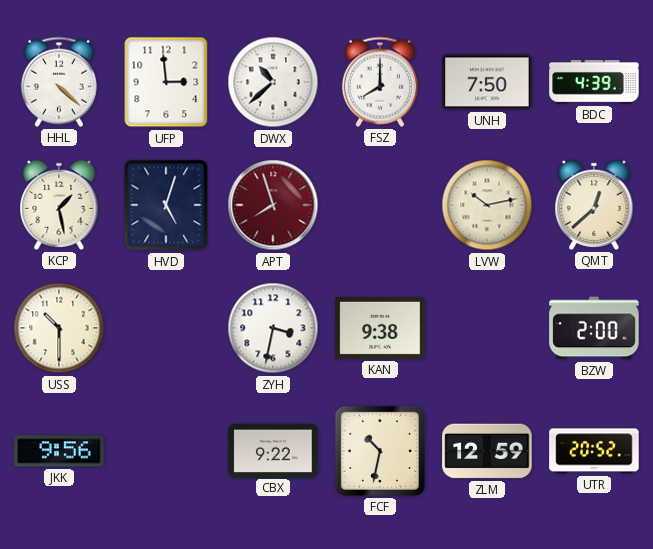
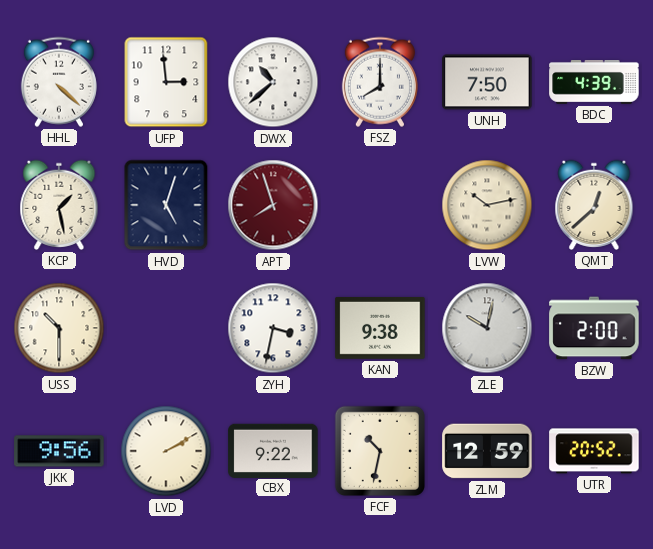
ZLE: none -> 10:02
LVD: none -> 2:10
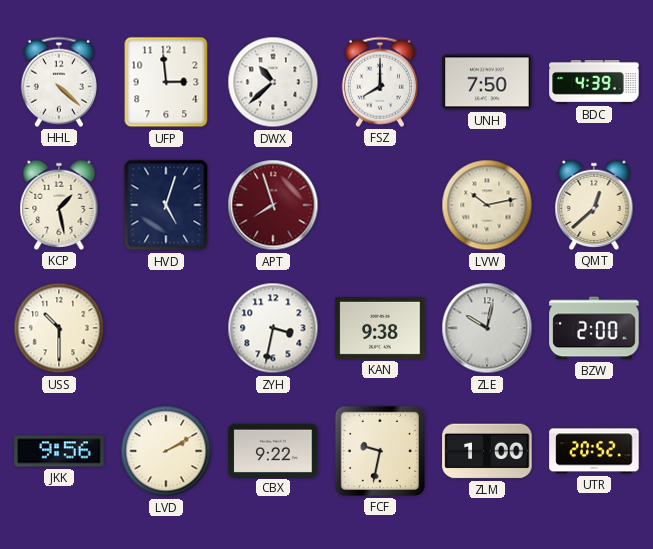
FCF: 10:32 -> 9:32
ZLM: 12:59 -> 1:00
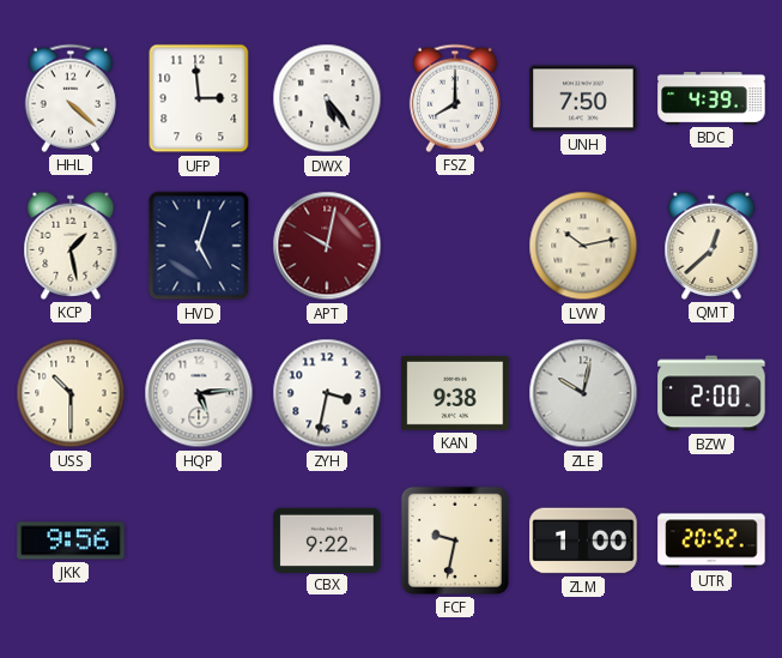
DWX: 10:38 -> 5:24
APT: 7:57 -> 10:02
HQP: none -> 5:14
LVD: 2:10 -> none
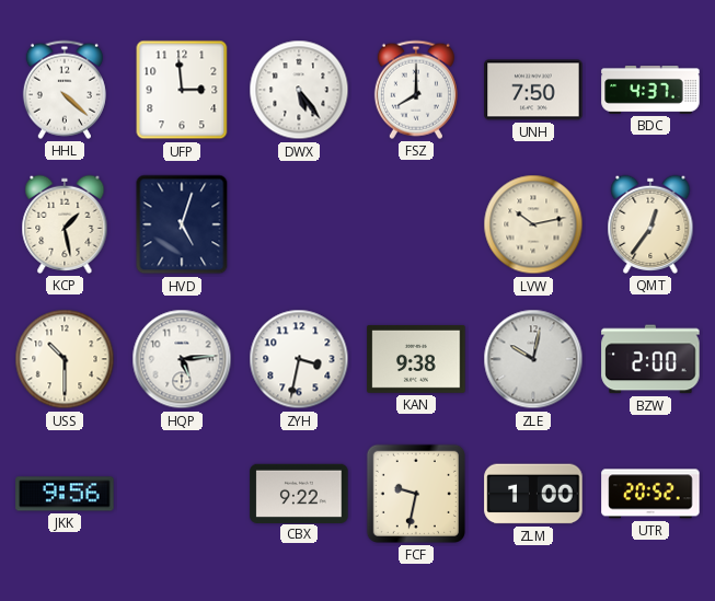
BDC: 4:39 -> 4:37
APT: 10:02 -> none
QMT: 12:38 -> 12:36
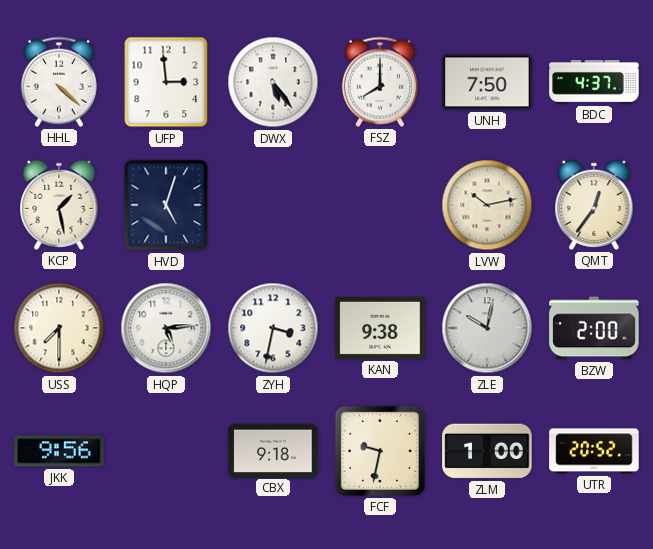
USS: 10:30 -> 7:30
CBX: 9:22 -> 9:18
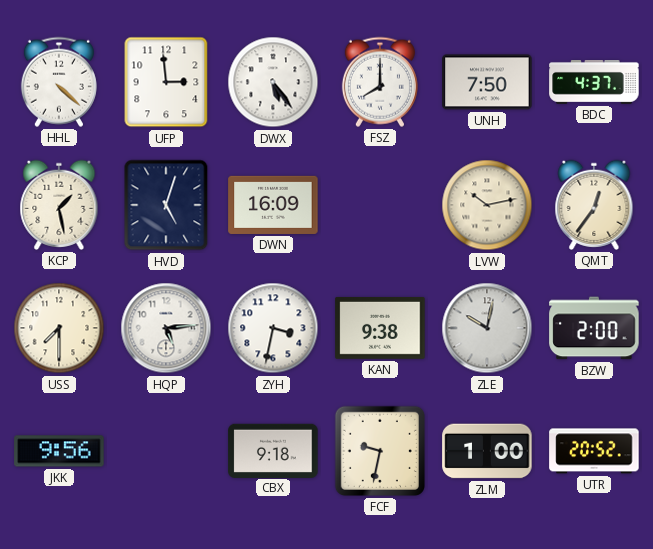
DWN: none -> 16:09
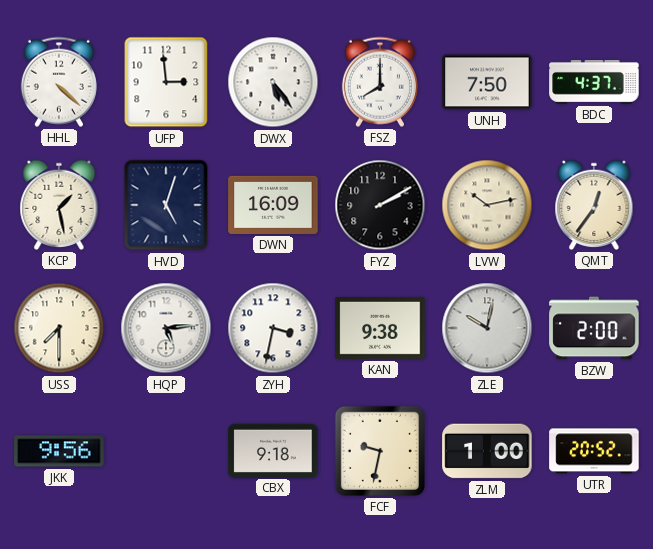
FYZ: none -> 2:10
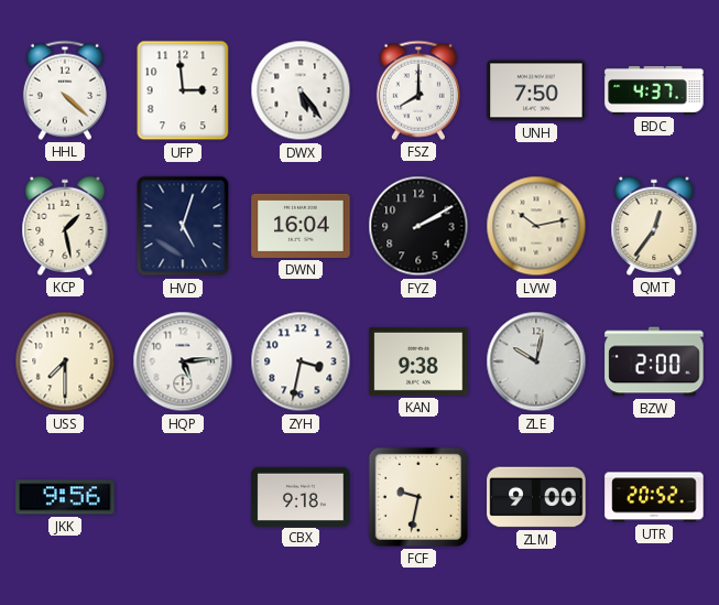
DWN: 16:09 -> 16:04
ZLM: 1:00 -> 9:00
